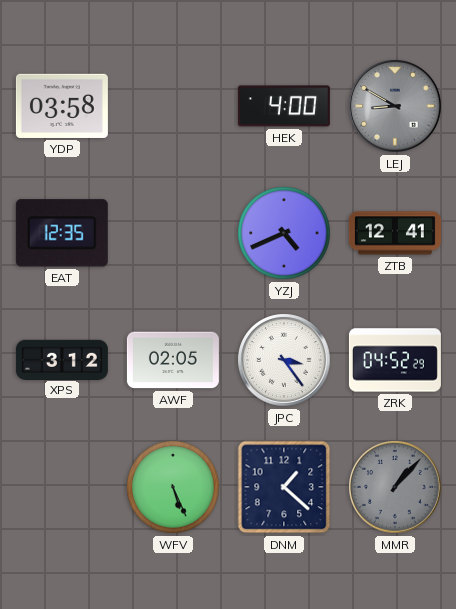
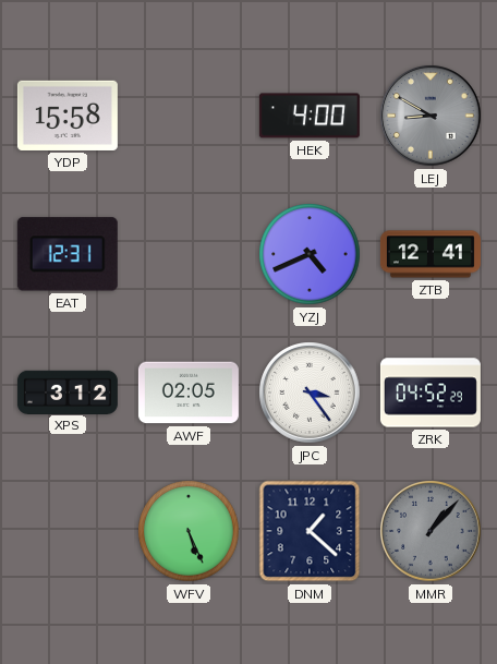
YDP: 03:58 -> 15:58
EAT: 12:35 -> 12:31
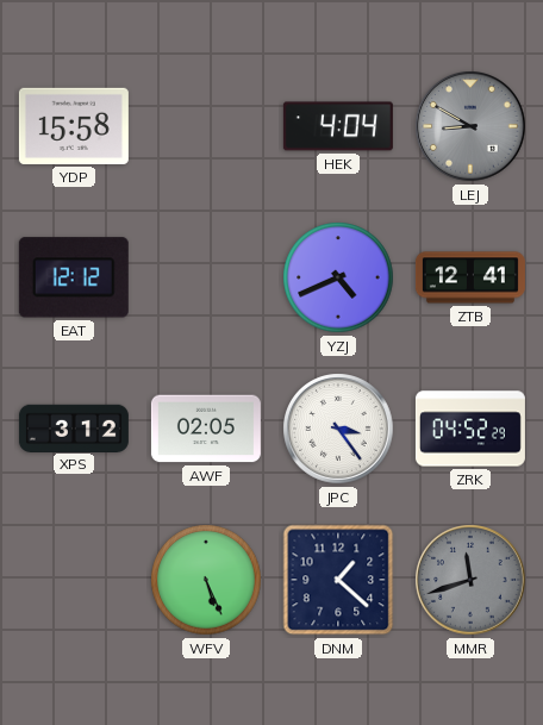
HEK: 4:00 -> 4:04
EAT: 12:31 -> 12:12
MMR: 1:07 -> 11:42
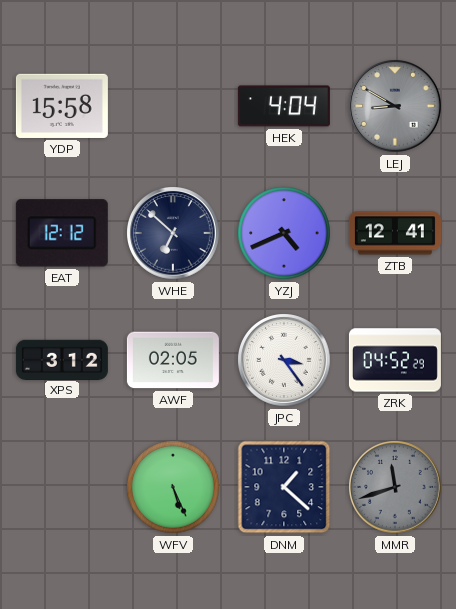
WHE: none -> 6:52
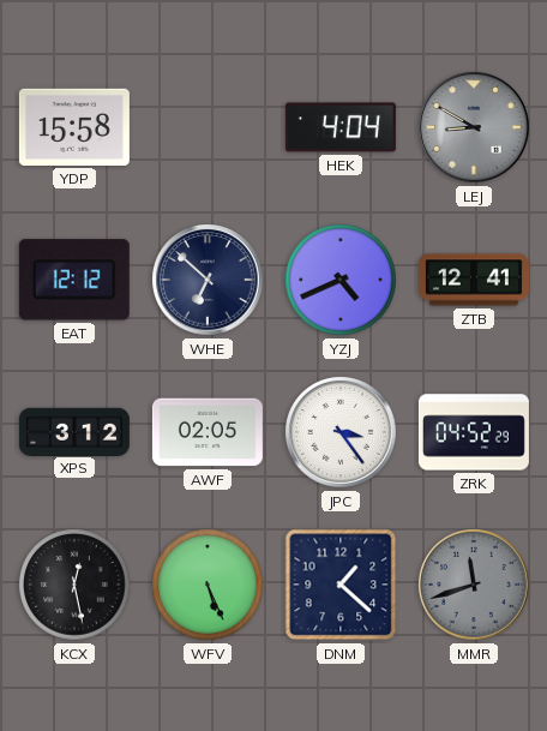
KCX: none -> 12:28
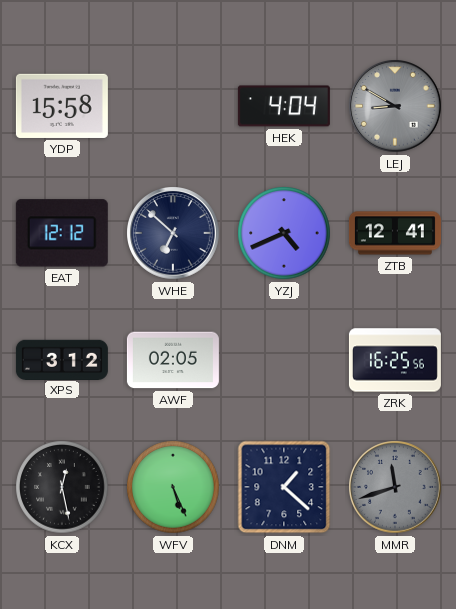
JPC: 3:24 -> none
ZRK: 04:52 -> 16:25
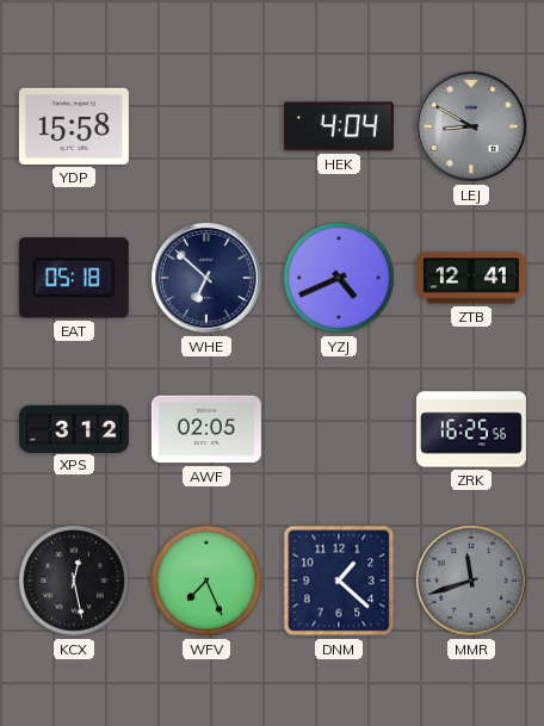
EAT: 12:12 -> 05:18
WFV: 5:26 -> 7:26
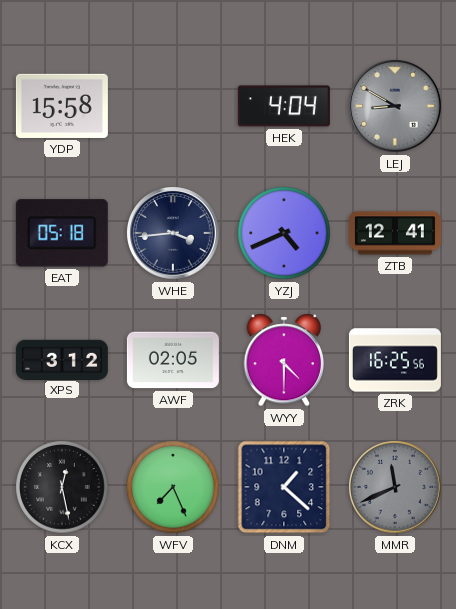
WHE: 6:52 -> 3:44
WYY: none -> 4:30
MMR: 11:42 -> 11:41
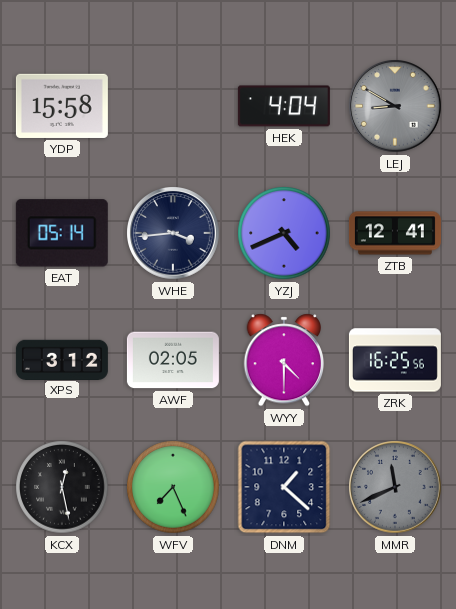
EAT: 05:18 -> 05:14
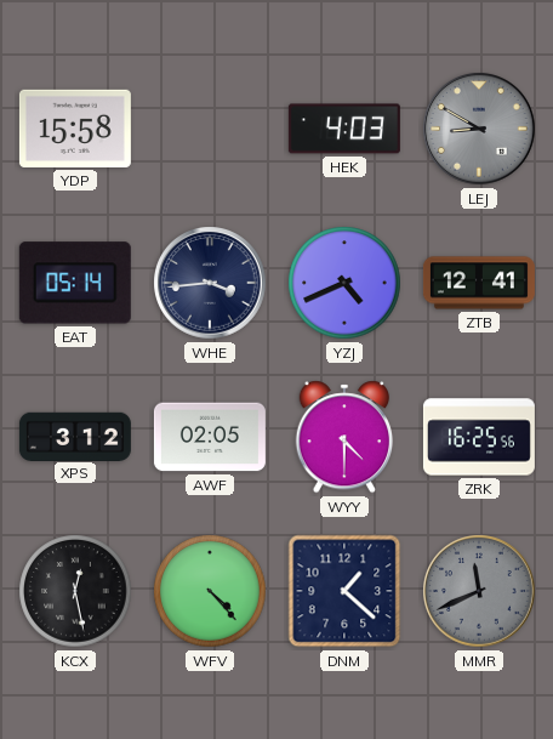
HEK: 4:04 -> 4:03
WFV: 7:26 -> 4:23
